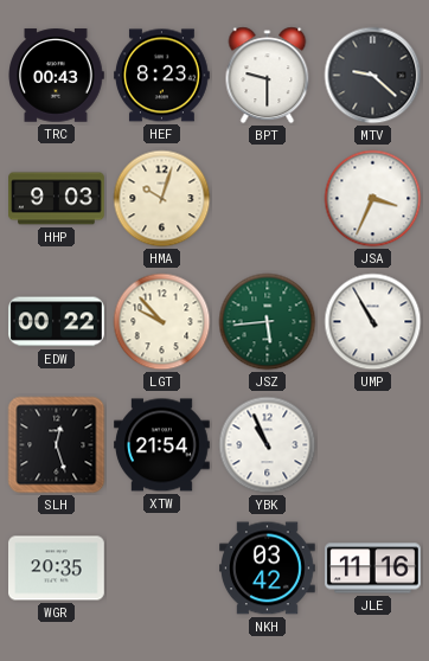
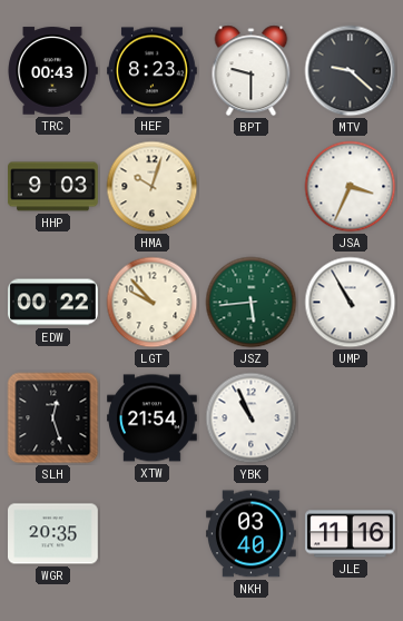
NKH: 03:42 -> 03:40
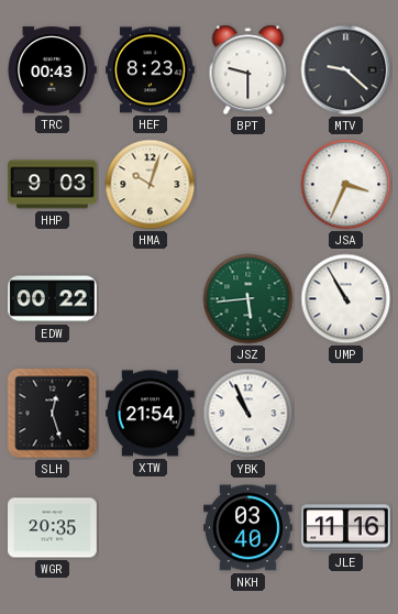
LGT: 9:53 -> none
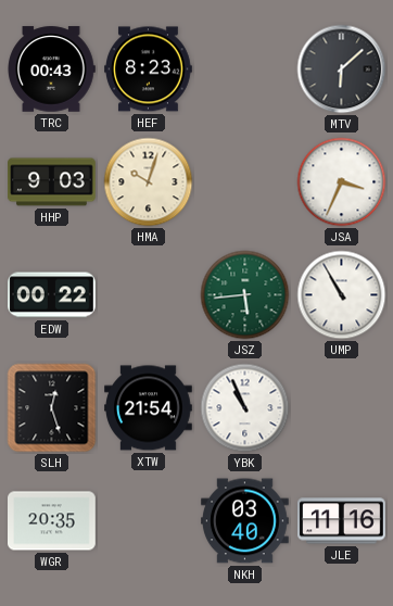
BPT: 9:30 -> none
MTV: 9:22 -> 6:08
